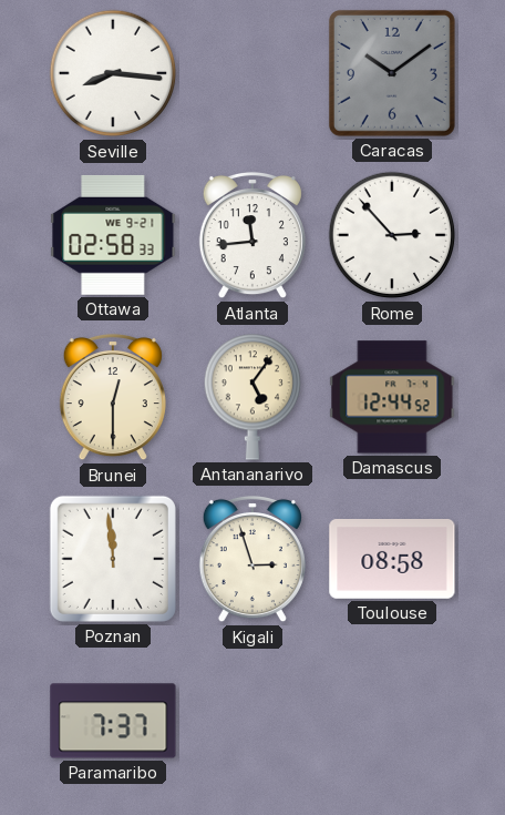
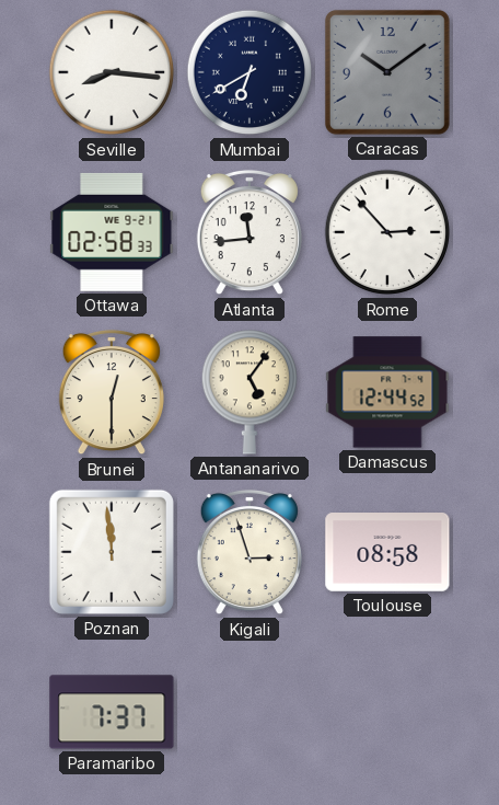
Mumbai: none -> 6:40
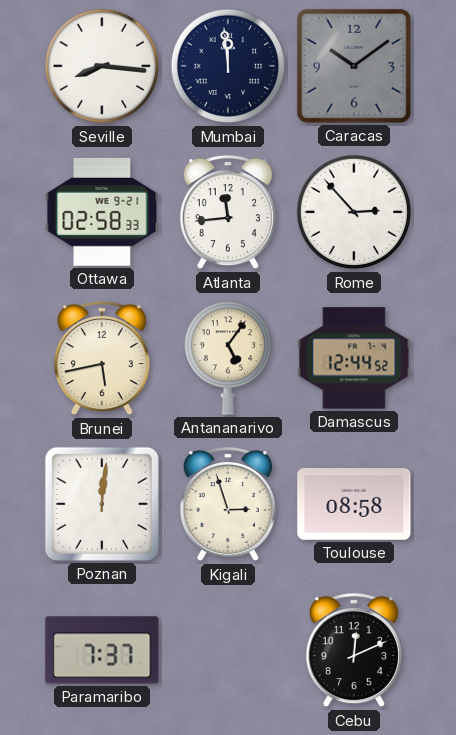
Mumbai: 6:40 -> 11:59
Brunei: 12:30 -> 5:43
Poznan: 11:59 -> 12:01
Cebu: none -> 12:11
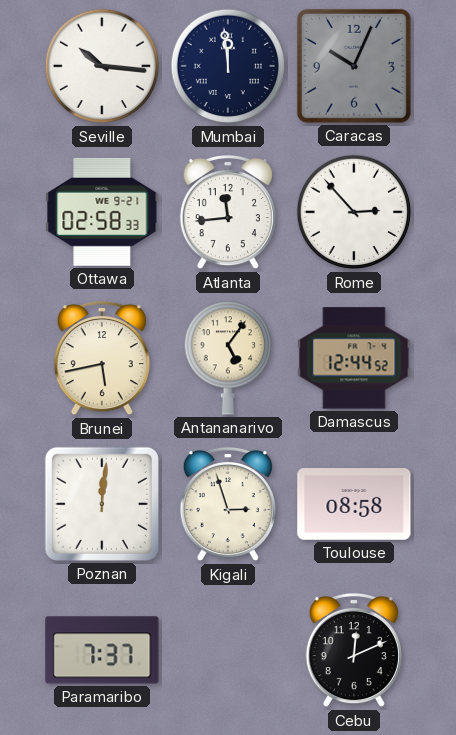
Seville: 8:16 -> 10:16
Caracas: 10:09 -> 10:04
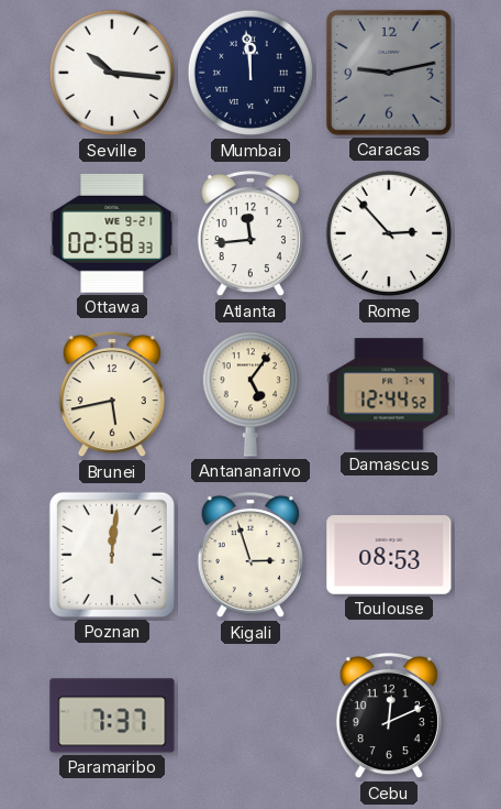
Caracas: 10:04 -> 9:13
Toulouse: 08:58 -> 08:53
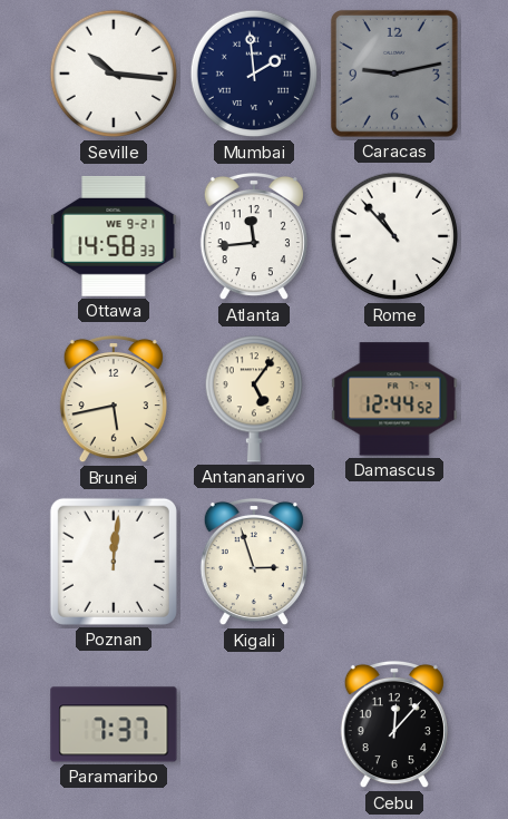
Mumbai: 11:59 -> 1:59
Ottawa: 02:58 -> 14:58
Rome: 2:53 -> 10:53
Toulouse: 08:53 -> none
Cebu: 12:11 -> 12:07
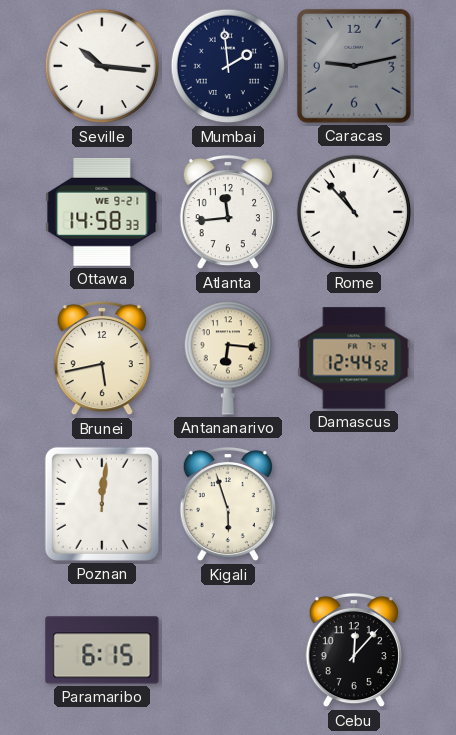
Antananarivo: 5:06 -> 6:16
Kigali: 2:57 -> 5:57
Paramaribo: 7:37 -> 6:15
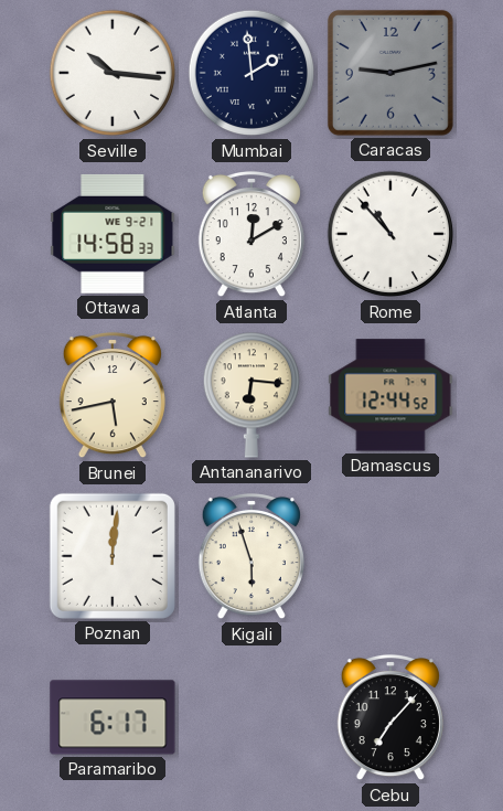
Atlanta: 11:44 -> 12:10
Paramaribo: 6:15 -> 6:17
Cebu: 12:07 -> 7:07
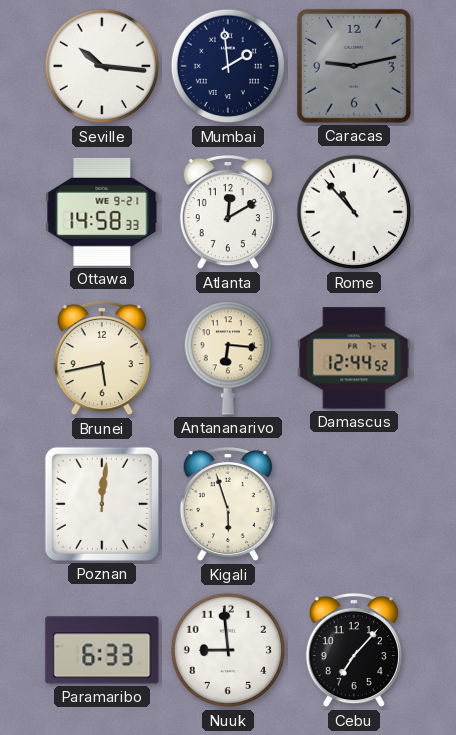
Paramaribo: 6:17 -> 6:33
Nuuk: none -> 8:59
